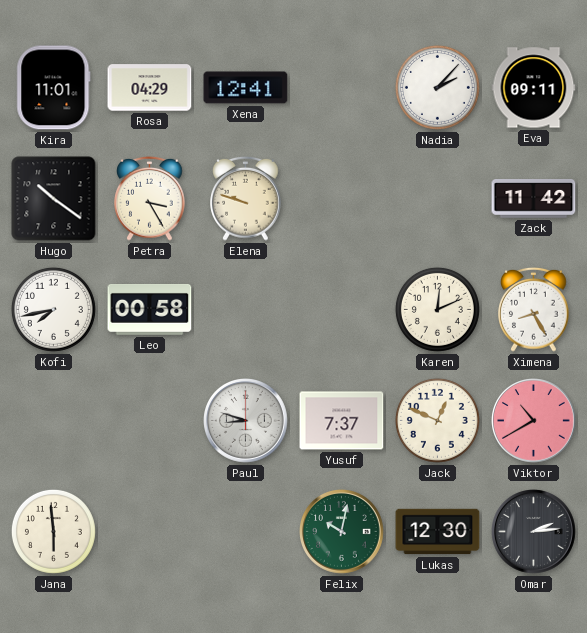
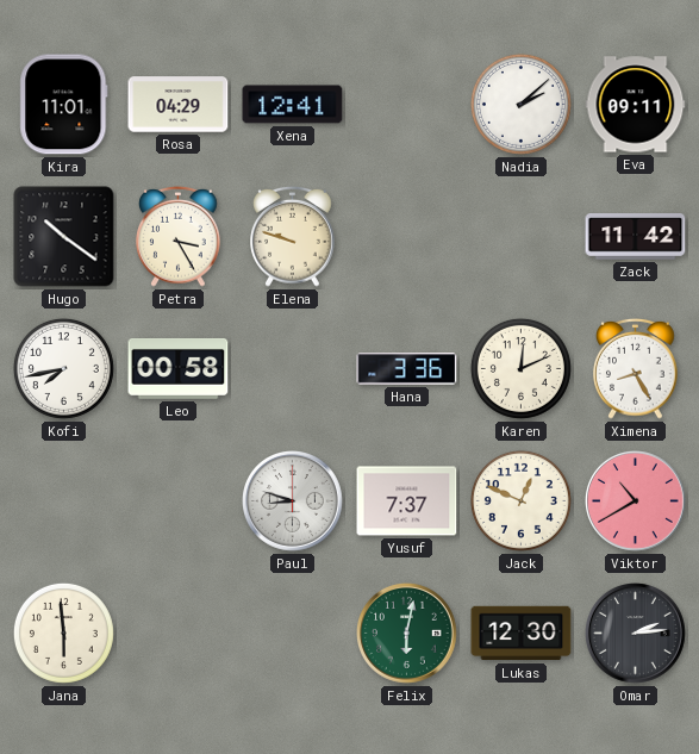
Nadia: 2:07 -> 2:08
Hana: none -> 3:36
Felix: 10:02 -> 6:02
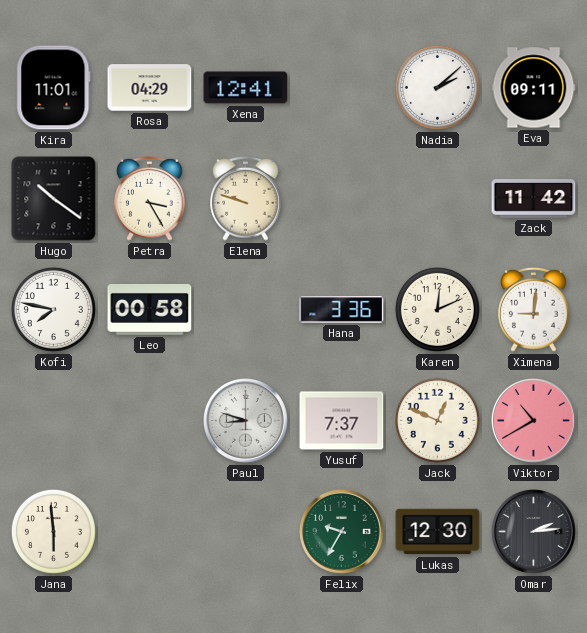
Kofi: 7:43 -> 7:47
Ximena: 8:25 -> 9:01
Felix: 6:02 -> 9:35
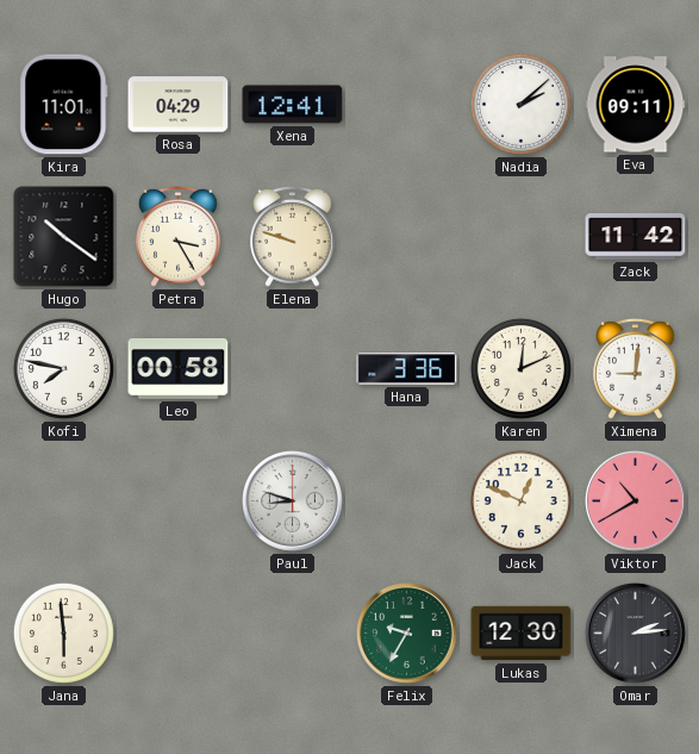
Yusuf: 7:37 -> none
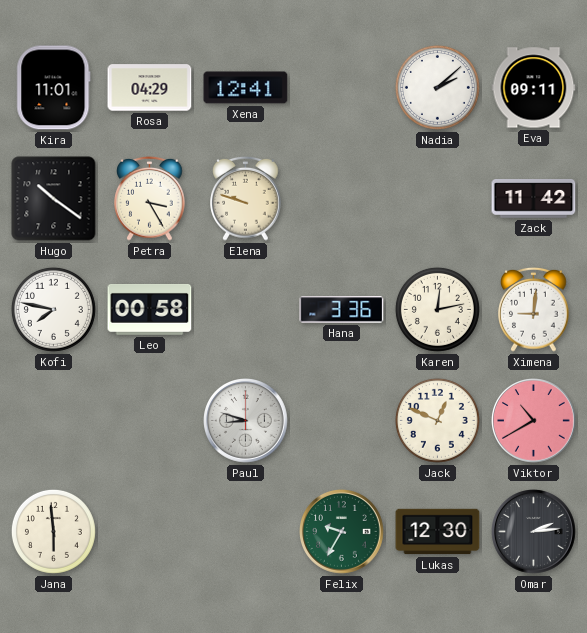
Karen: 12:11 -> 12:13
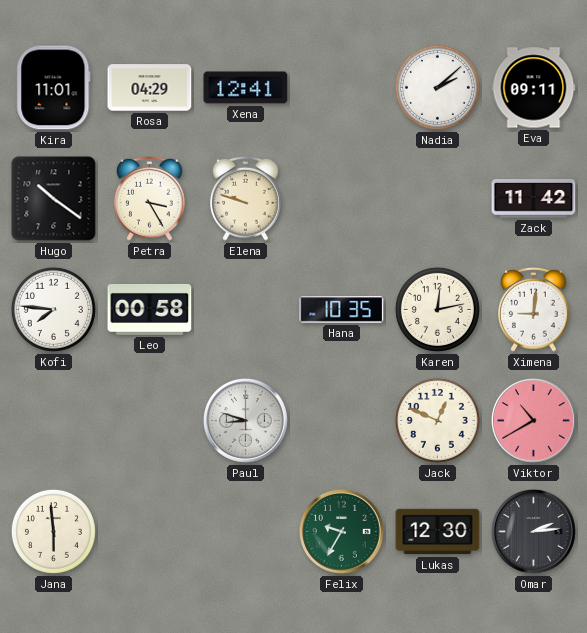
Kofi: 7:47 -> 7:46
Hana: 3:36 -> 10:35
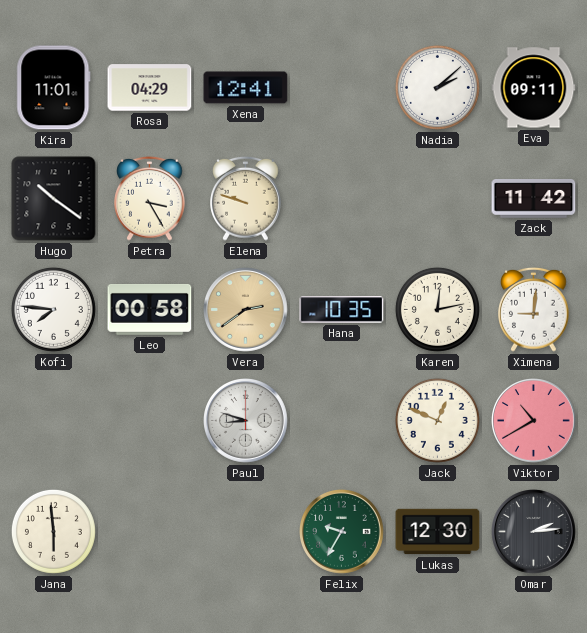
Vera: none -> 2:39
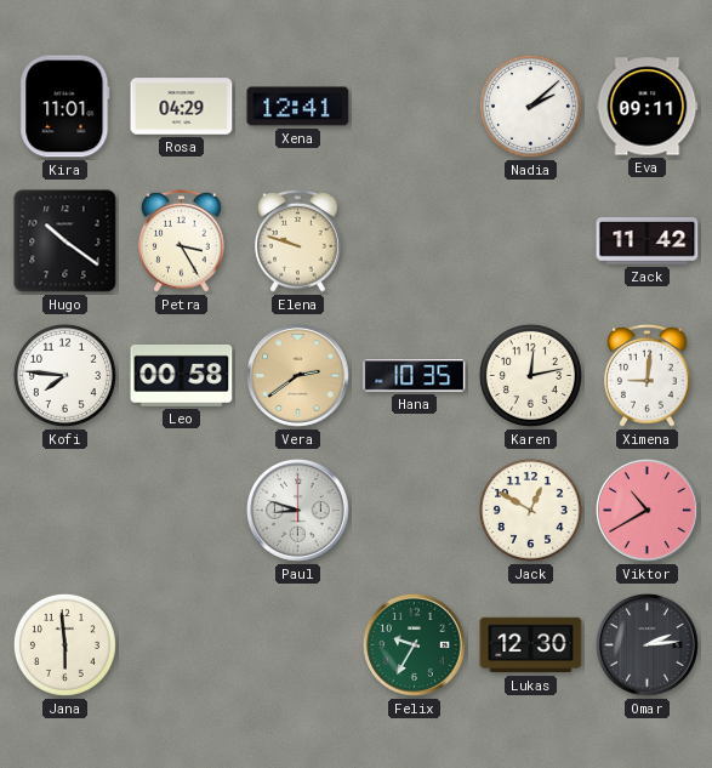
Jack: 12:49 -> 12:50
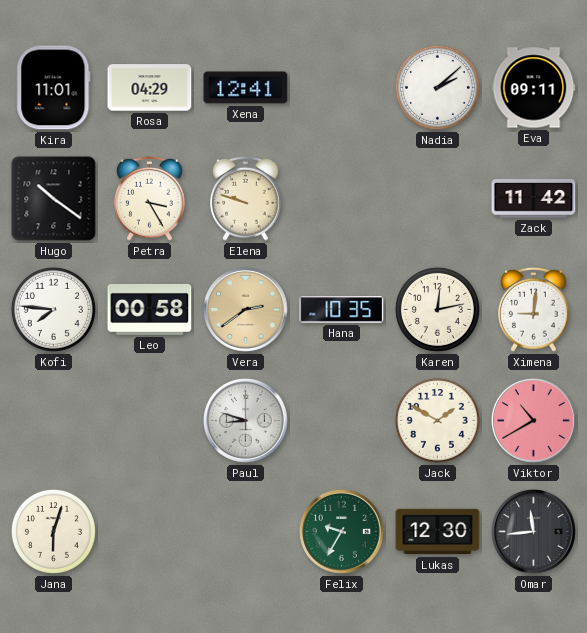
Jack: 12:50 -> 1:50
Jana: 5:59 -> 6:03
Omar: 2:14 -> 11:44
